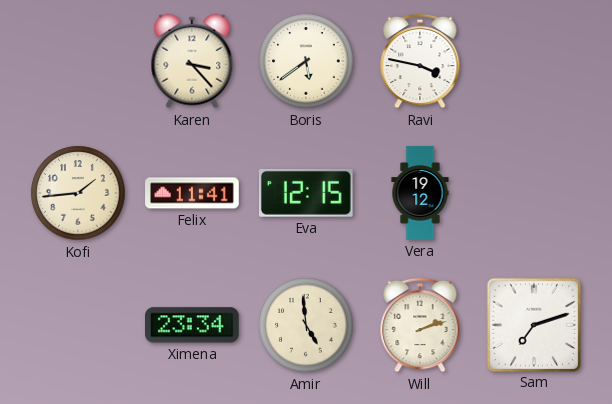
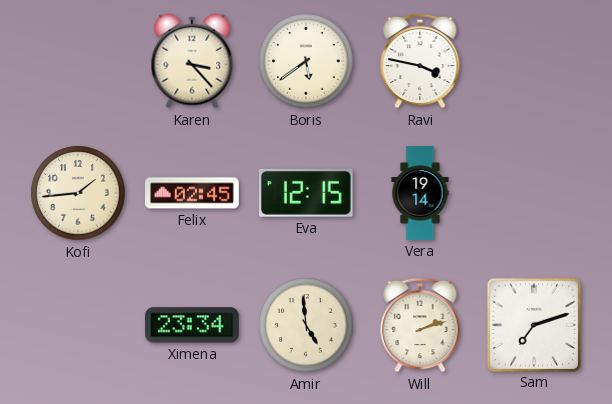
Felix: 11:41 -> 02:45
Vera: 19:12 -> 19:14
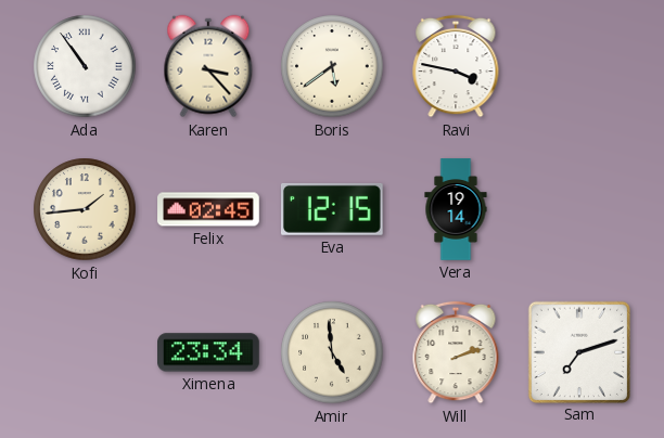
Ada: none -> 10:54
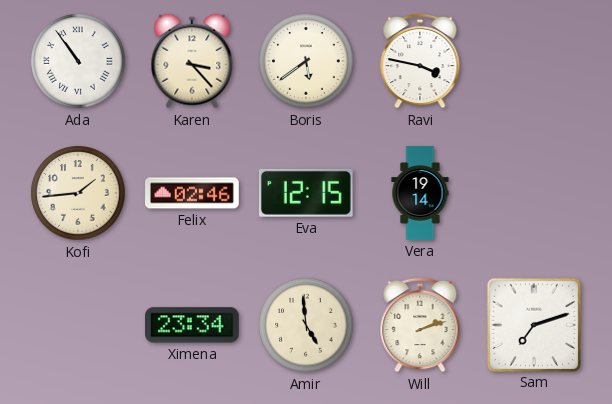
Felix: 02:45 -> 02:46
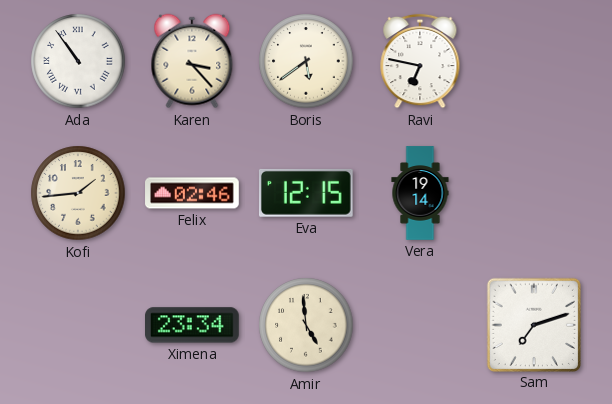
Ravi: 3:47 -> 6:47
Will: 2:12 -> none
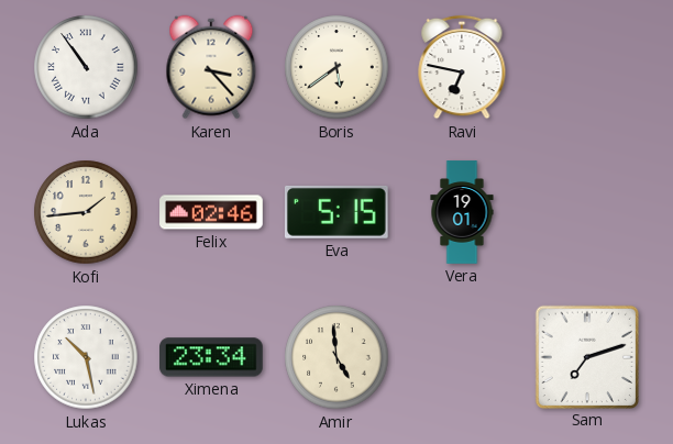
Eva: 12:15 -> 5:15
Vera: 19:14 -> 19:01
Lukas: none -> 10:28
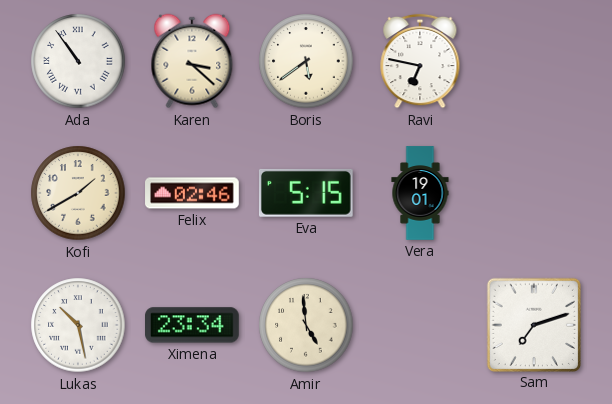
Karen: 3:23 -> 3:22
Kofi: 1:44 -> 1:40
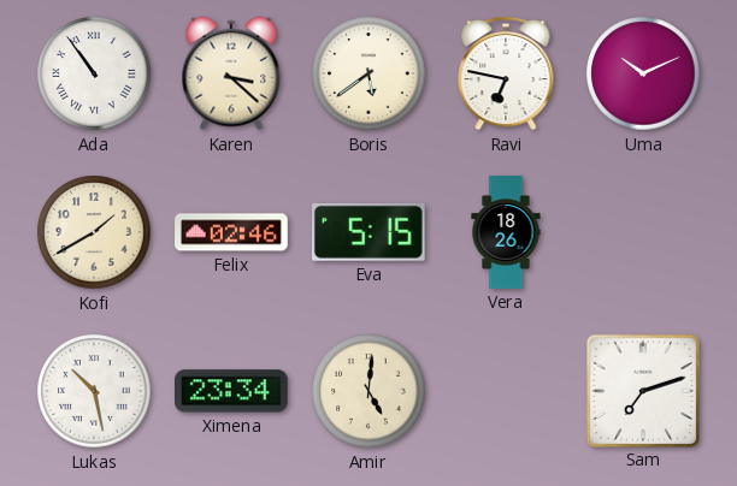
Uma: none -> 10:11
Vera: 19:01 -> 18:26
Amir: 4:59 -> 5:01
